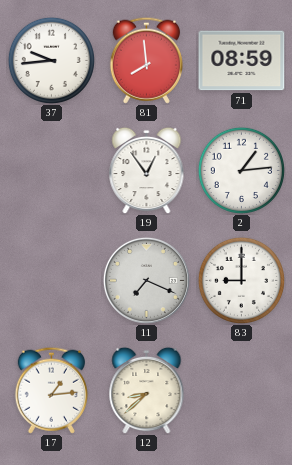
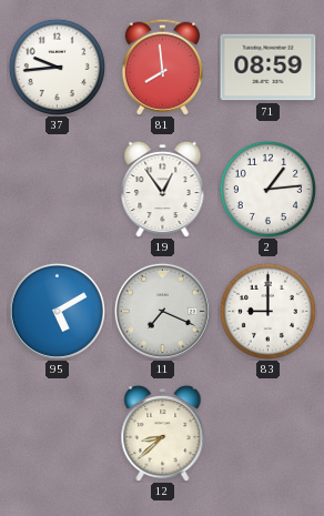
95: none -> 5:10
17: 1:14 -> none
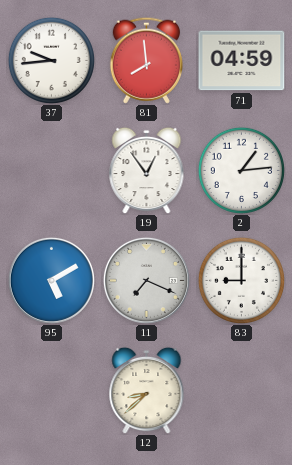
71: 08:59 -> 04:59
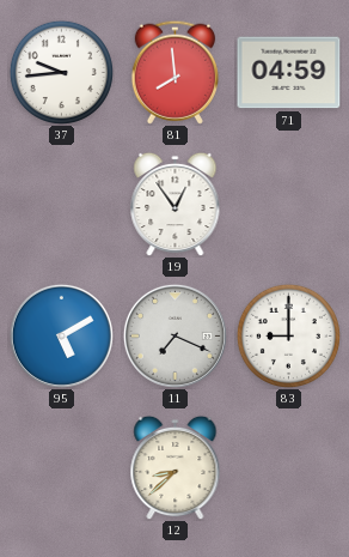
2: 1:14 -> none
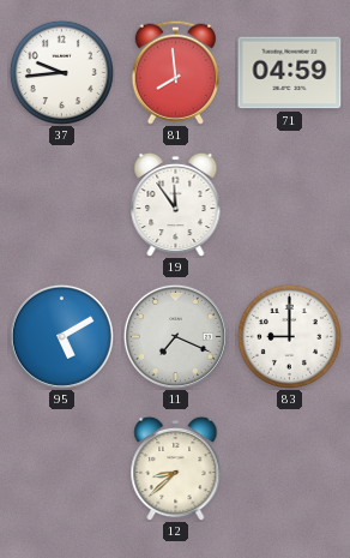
19: 12:54 -> 11:54
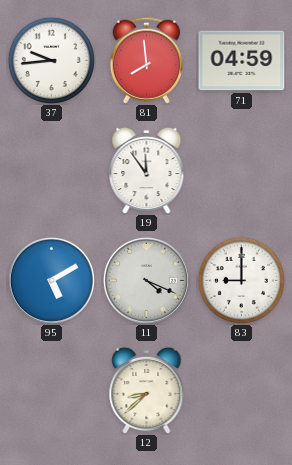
11: 7:19 -> 4:19
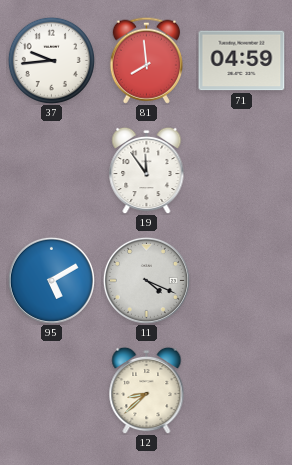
83: 9:00 -> none
